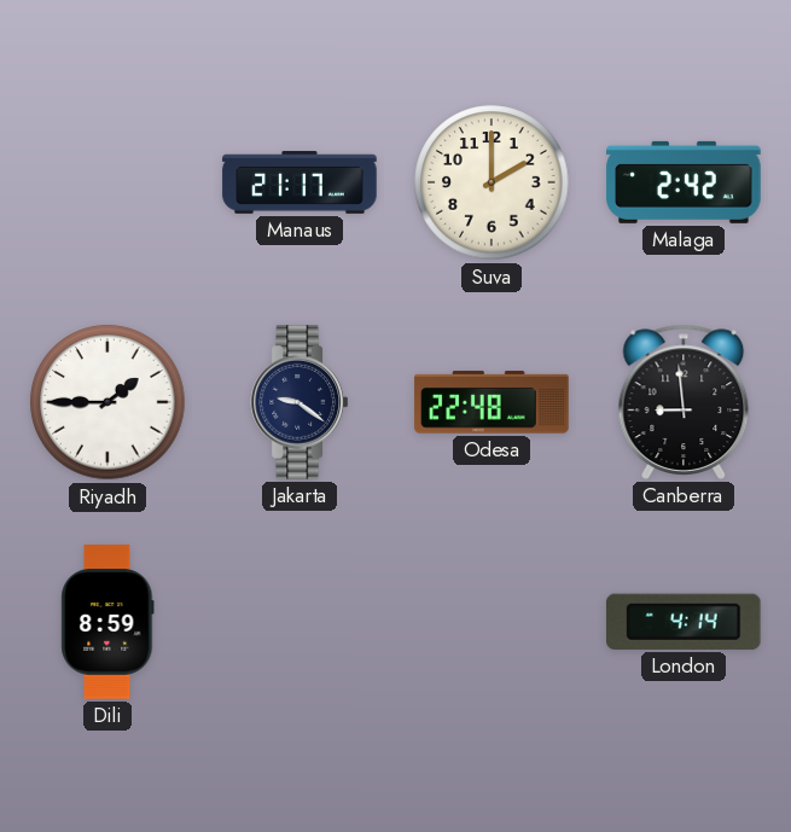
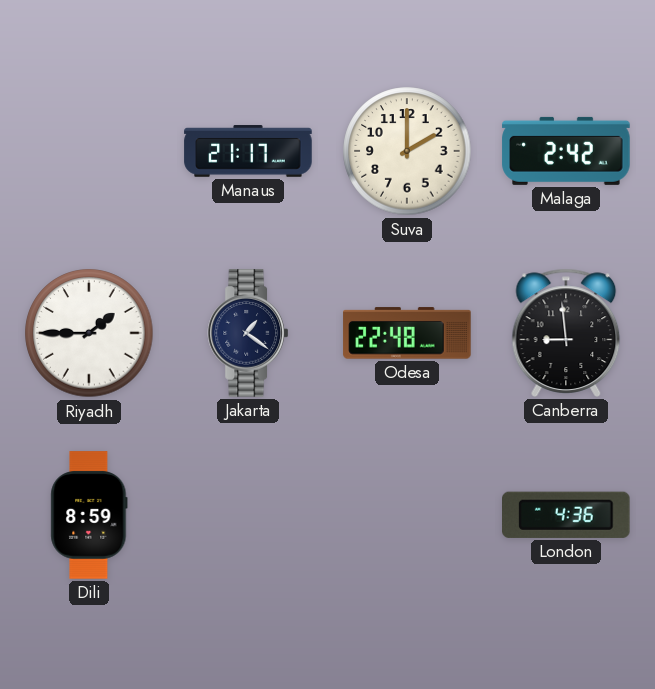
Jakarta: 9:21 -> 1:21
London: 4:14 -> 4:36
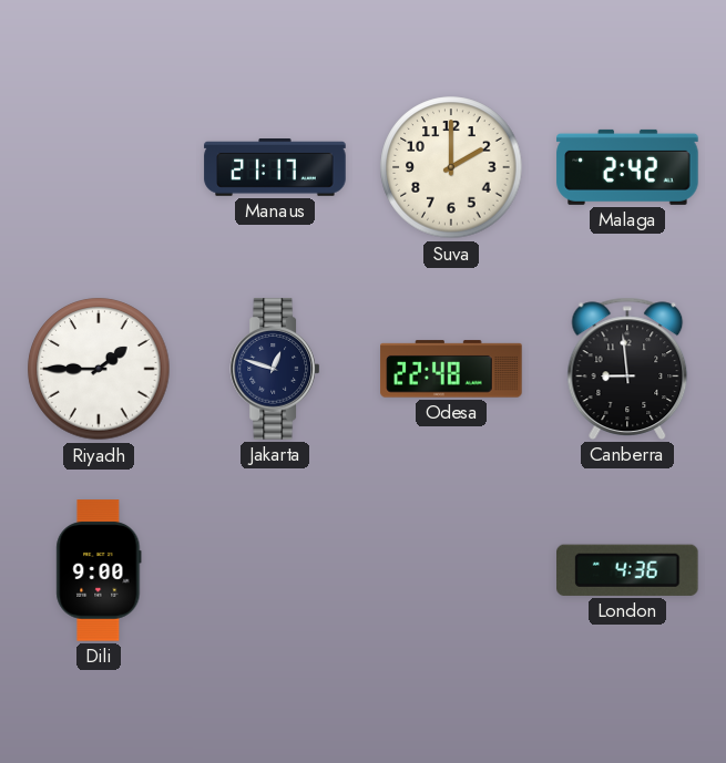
Jakarta: 1:21 -> 12:48
Dili: 8:59 -> 9:00
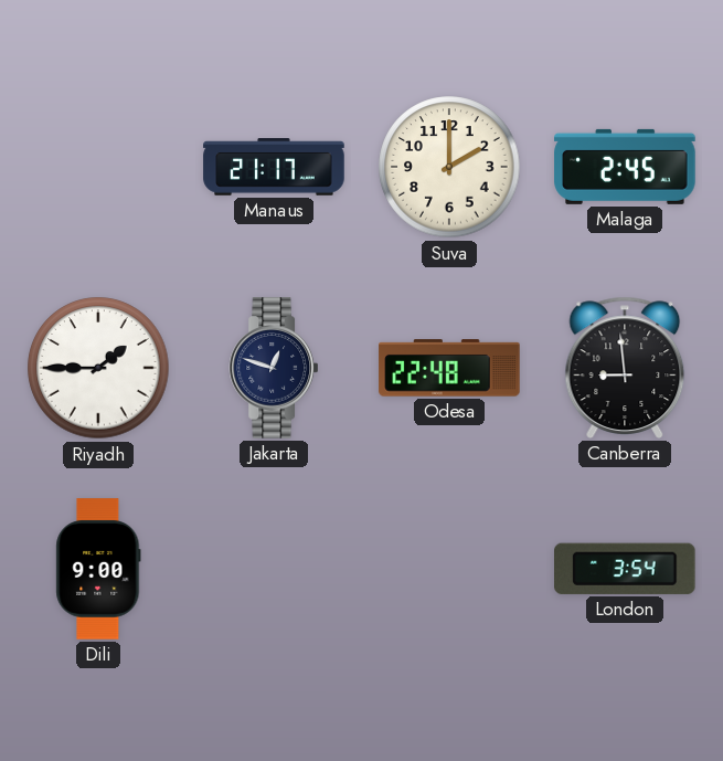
Malaga: 2:42 -> 2:45
London: 4:36 -> 3:54
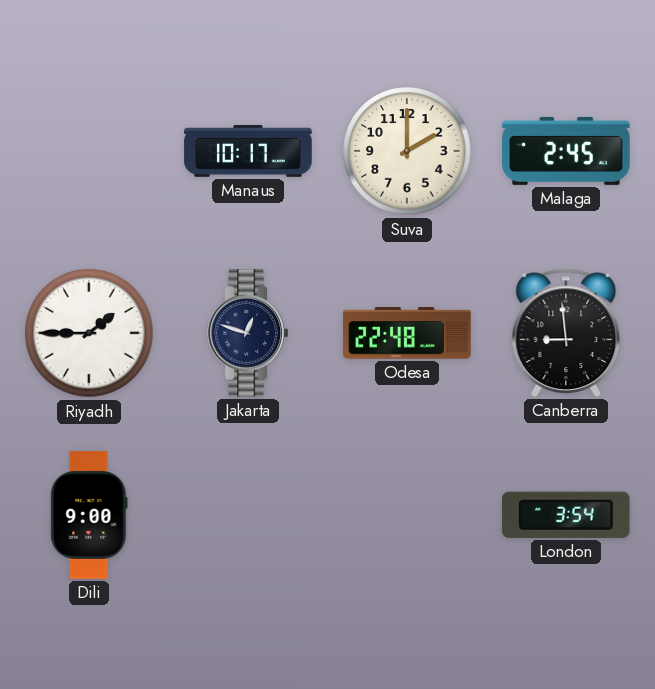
Manaus: 21:17 -> 10:17
